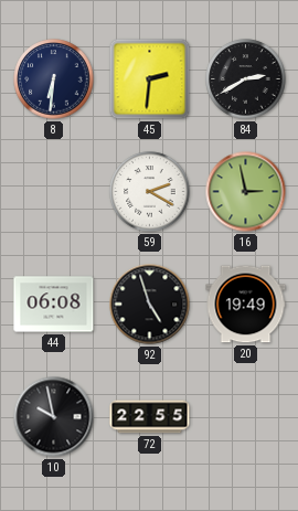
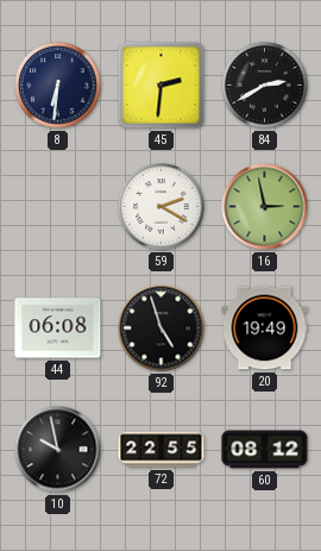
60: none -> 08:12
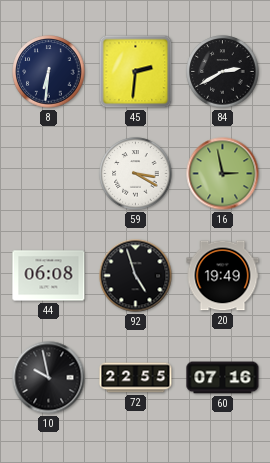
59: 2:20 -> 3:20
60: 08:12 -> 07:16
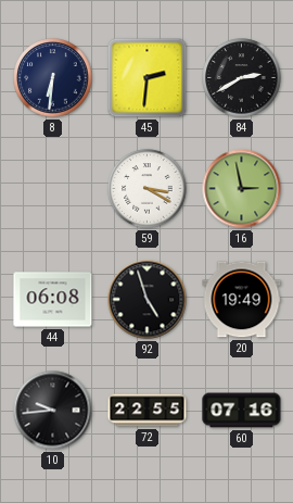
10: 9:58 -> 9:44
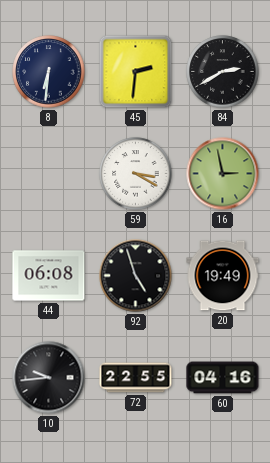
60: 07:16 -> 04:16
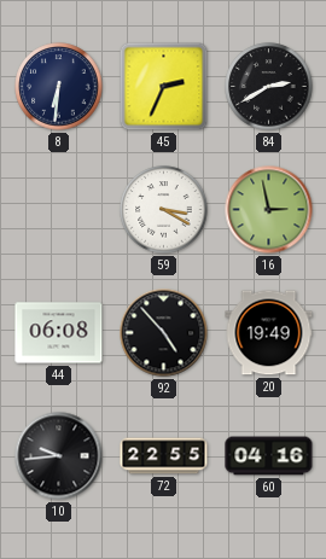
45: 2:31 -> 2:34
92: 4:57 -> 4:53
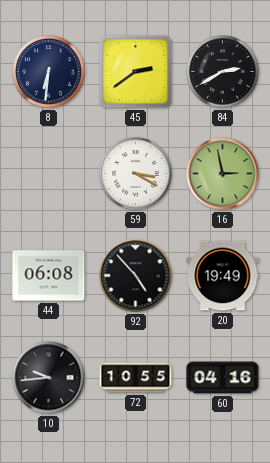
45: 2:34 -> 2:39
72: 22:55 -> 10:55
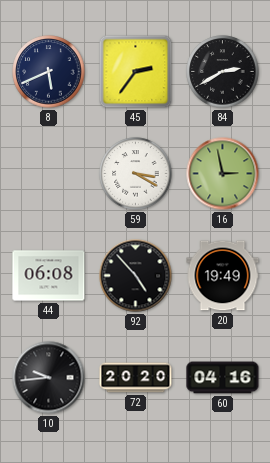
8: 6:31 -> 5:41
45: 2:39 -> 2:36
72: 10:55 -> 20:20
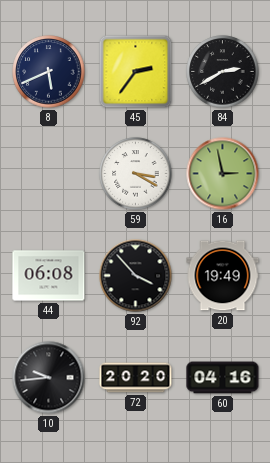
92: 4:53 -> 3:53
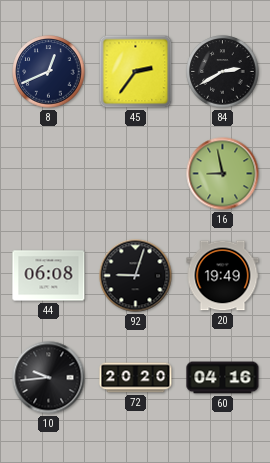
8: 5:41 -> 12:41
59: 3:20 -> none
16: 2:58 -> 8:58
92: 3:53 -> 9:03
